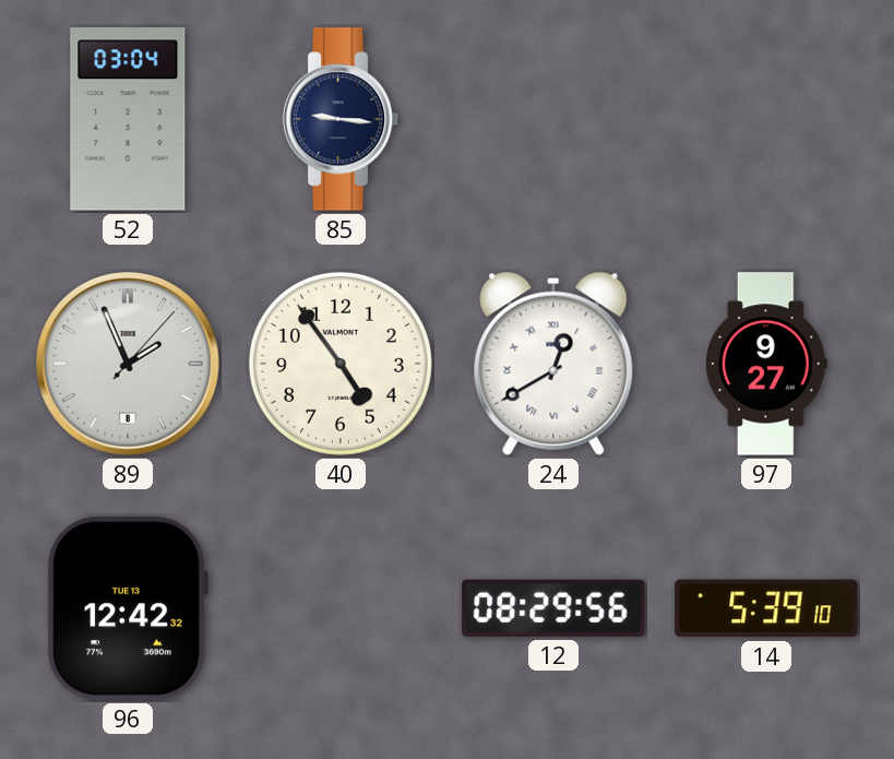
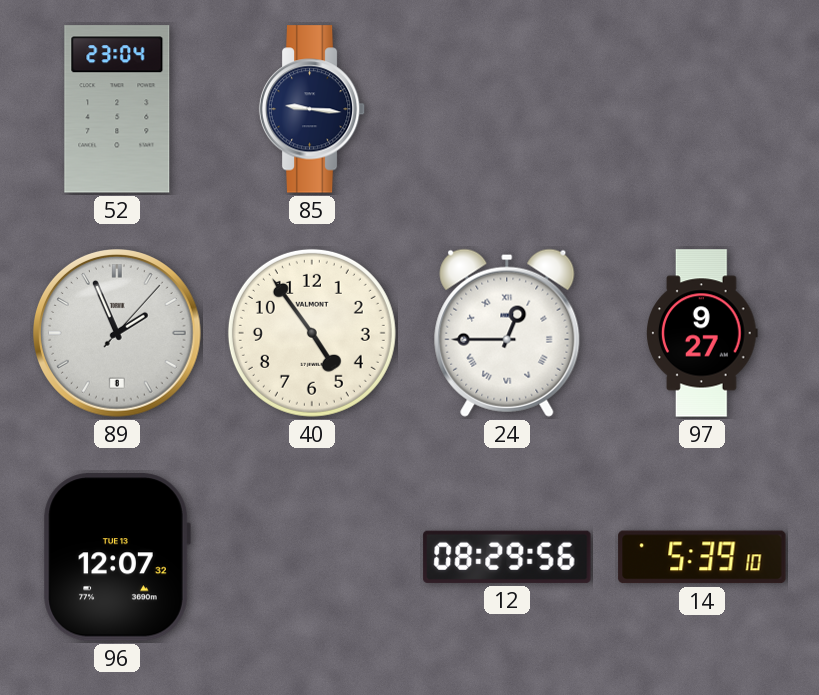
52: 03:04 -> 23:04
24: 12:40 -> 12:45
96: 12:42 -> 12:07
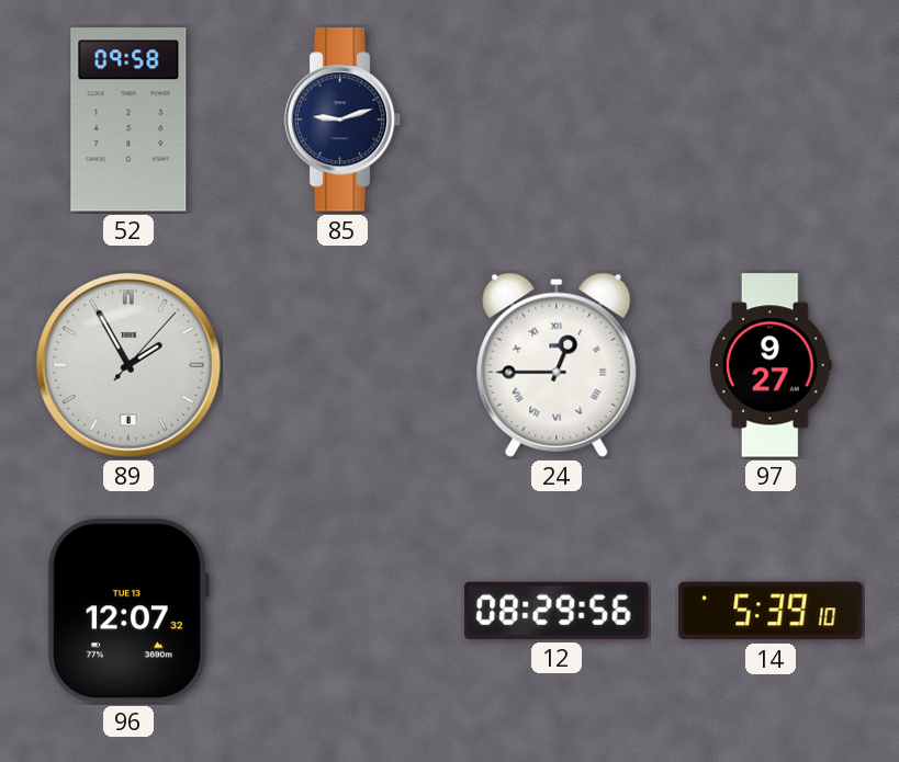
52: 23:04 -> 09:58
85: 9:16 -> 9:12
89: 1:56 -> 1:55
40: 4:54 -> none
